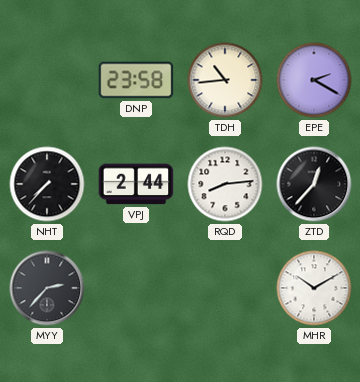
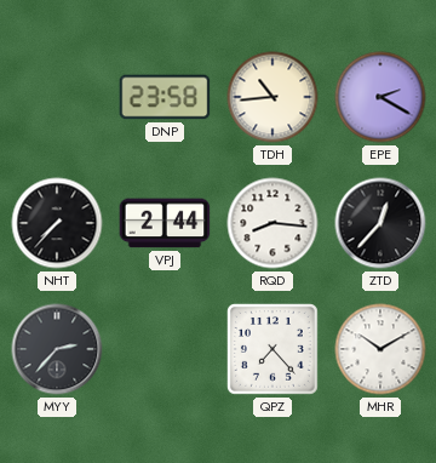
RQD: 8:14 -> 8:16
QPZ: none -> 7:23
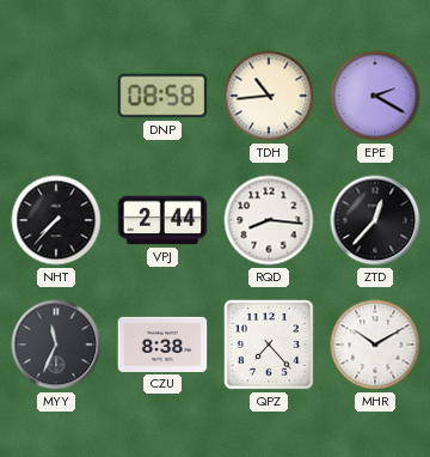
DNP: 23:58 -> 08:58
MYY: 2:37 -> 11:34
CZU: none -> 8:38
